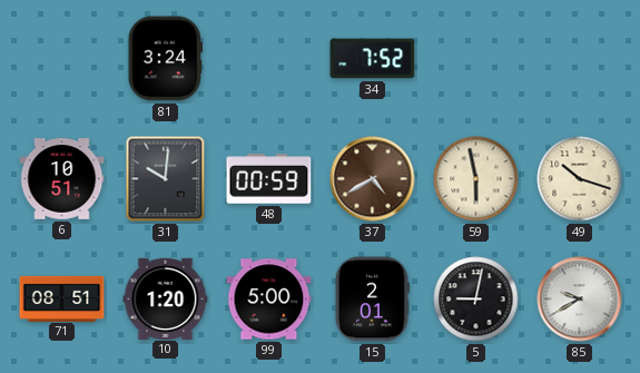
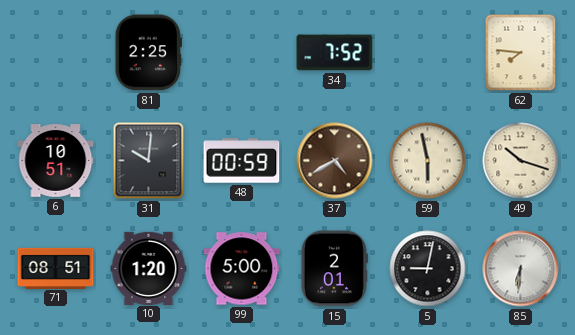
81: 3:24 -> 2:25
62: none -> 7:46
85: 9:40 -> 6:31
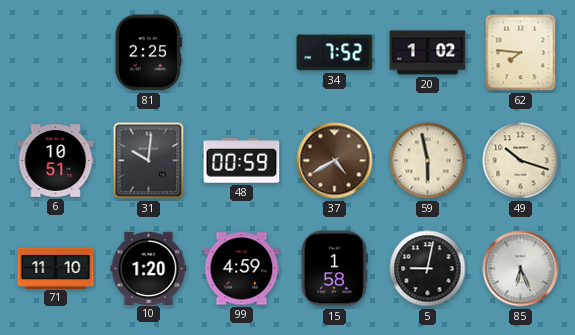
20: none -> 1:02
71: 08:51 -> 11:10
99: 5:00 -> 4:59
15: 2:01 -> 1:58
85: 6:31 -> 6:26
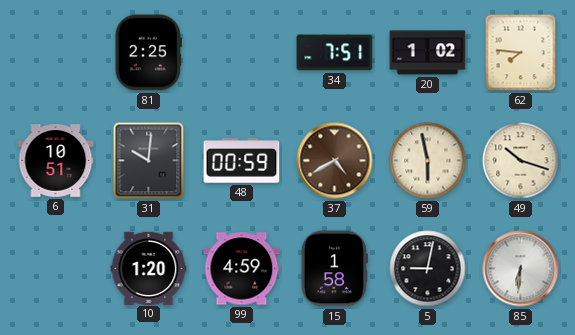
34: 7:52 -> 7:51
71: 11:10 -> none
85: 6:26 -> 6:31
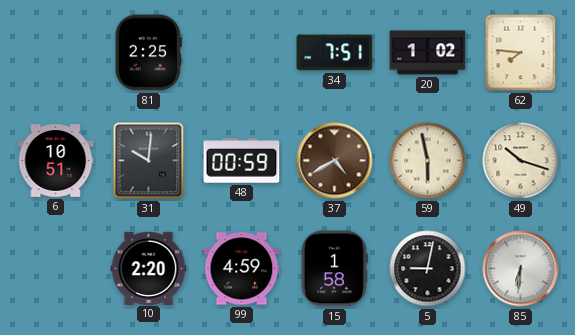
10: 1:20 -> 2:20
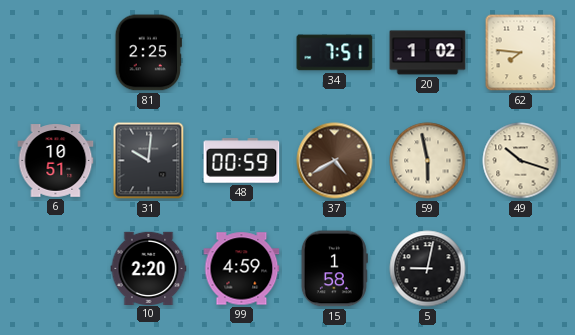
85: 6:31 -> none
